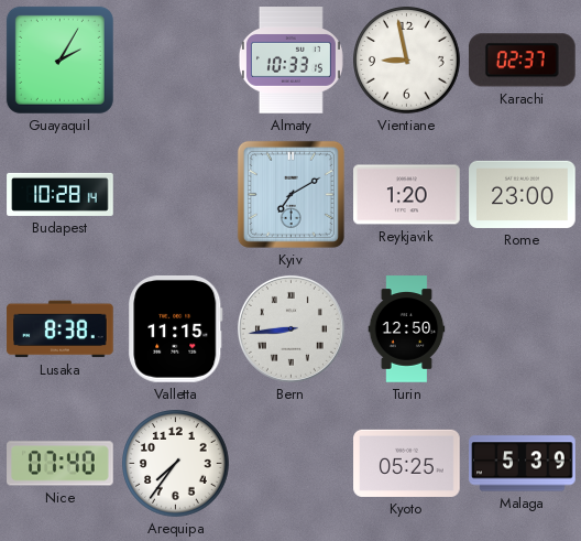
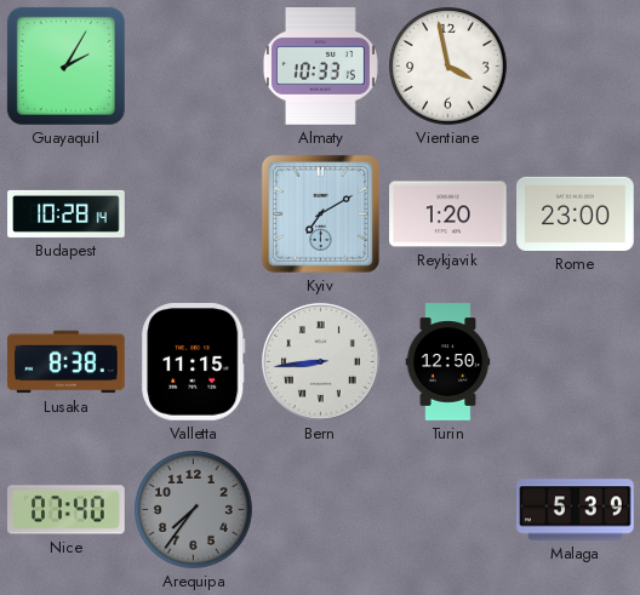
Vientiane: 8:58 -> 3:58
Karachi: 02:37 -> none
Arequipa dial: white -> grey
Kyoto: 05:25 -> none
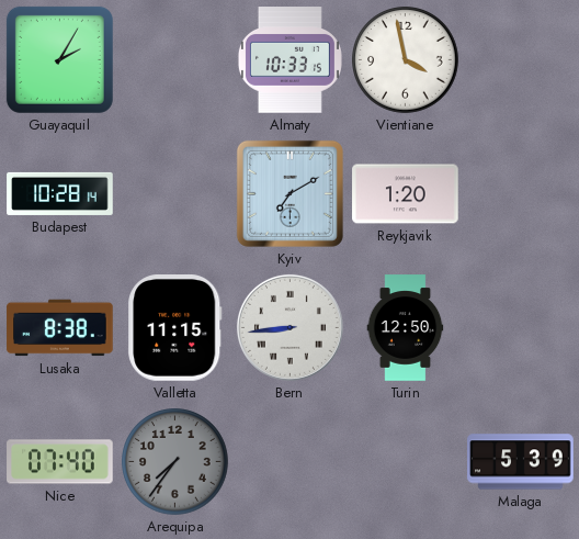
Rome: 23:00 -> none
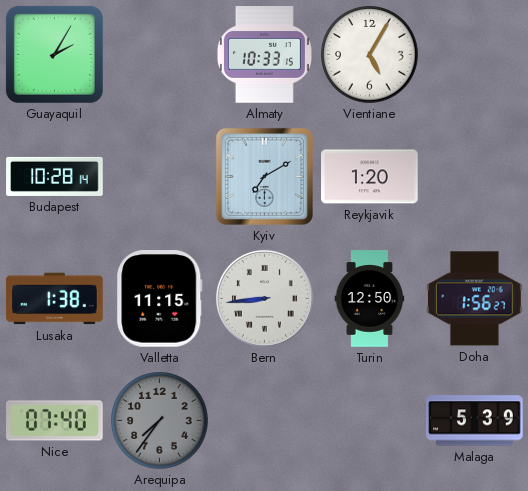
Vientiane: 3:58 -> 5:05
Lusaka: 8:38 -> 1:38
Doha: none -> 1:56
